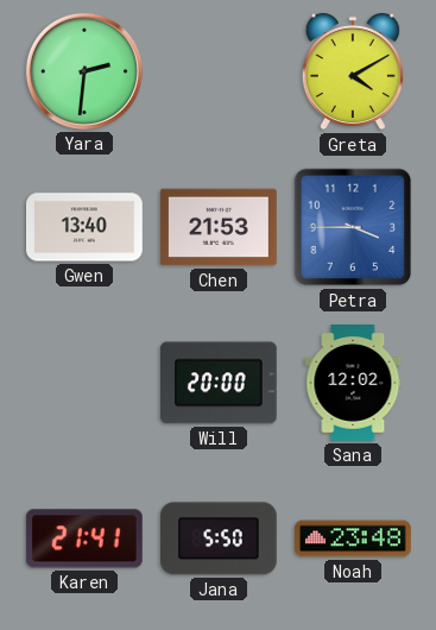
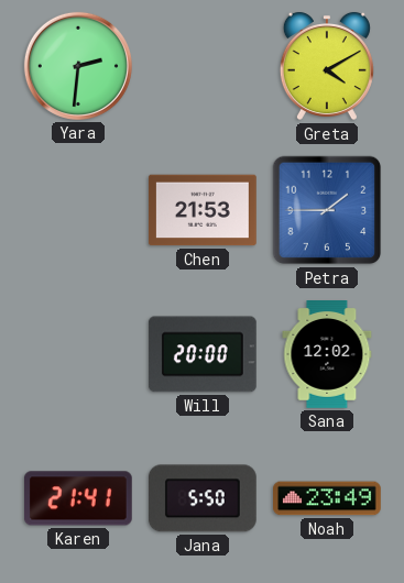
Gwen: 13:40 -> none
Petra: 3:45 -> 1:45
Noah: 23:48 -> 23:49
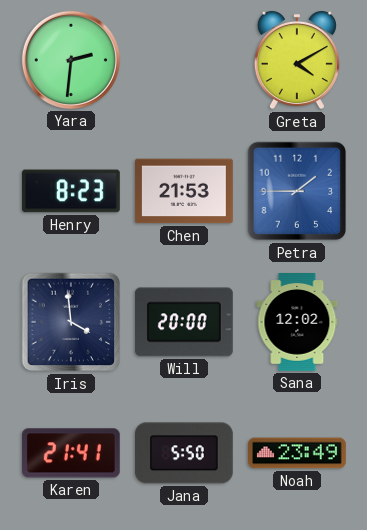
Henry: none -> 8:23
Iris: none -> 3:59
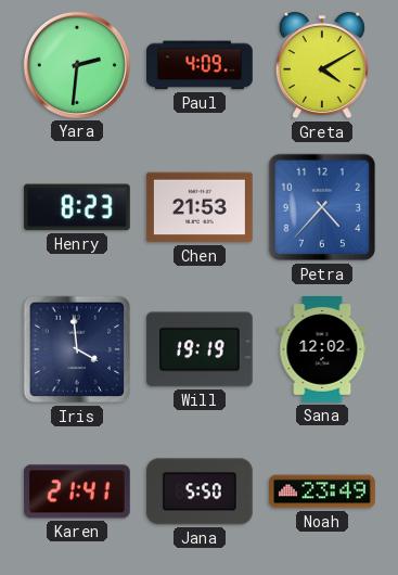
Paul: none -> 4:09
Petra: 1:45 -> 4:37
Will: 20:00 -> 19:19
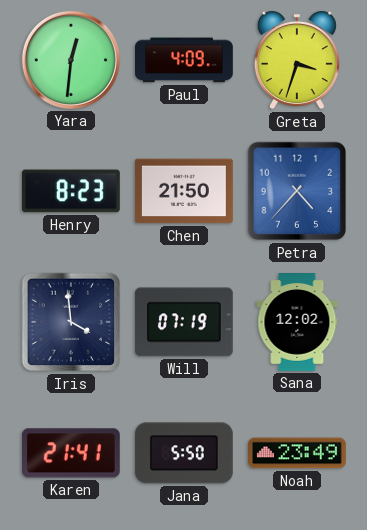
Yara: 2:31 -> 12:31
Greta: 4:10 -> 3:33
Chen: 21:53 -> 21:50
Will: 19:19 -> 07:19
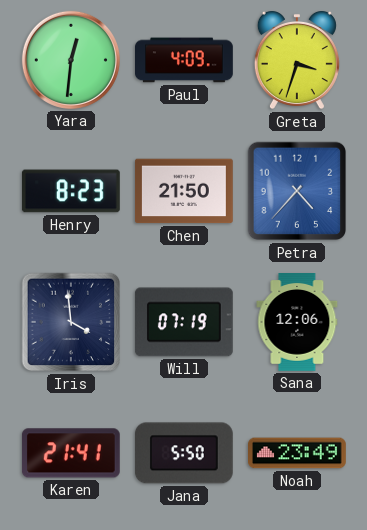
Sana: 12:02 -> 12:06
